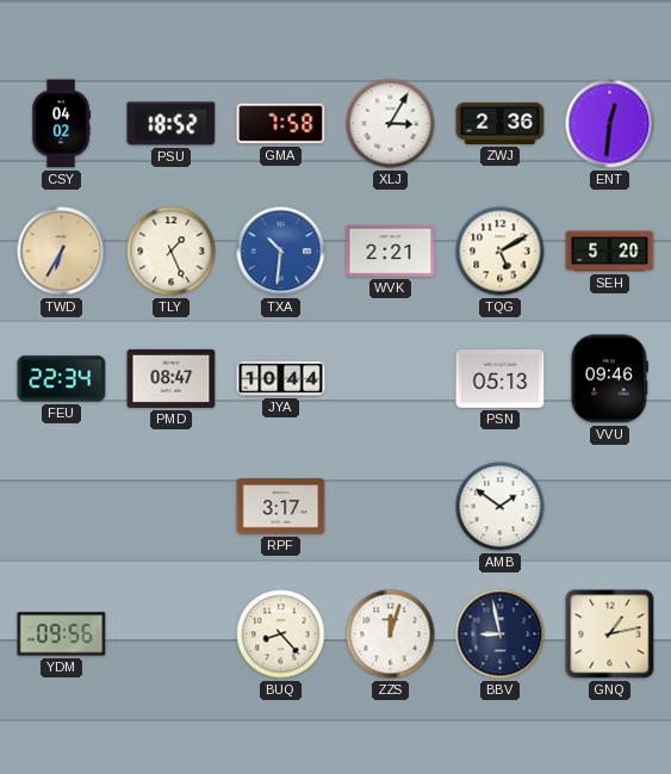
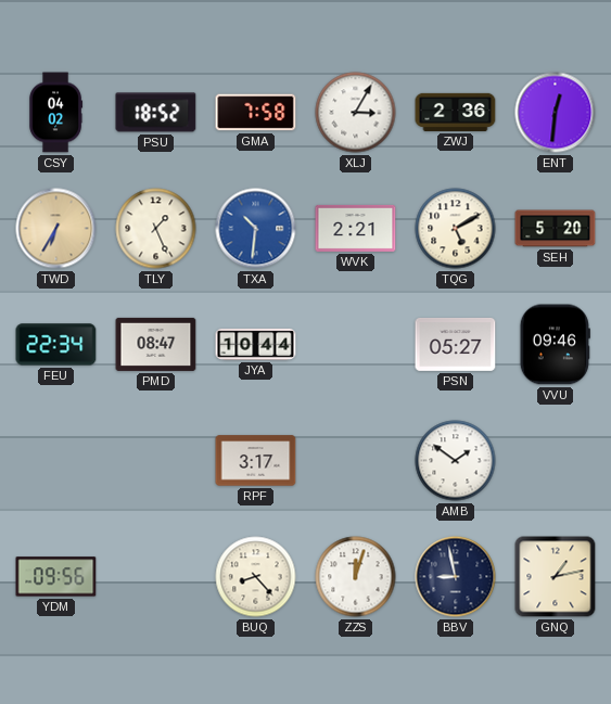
PSN: 05:13 -> 05:27
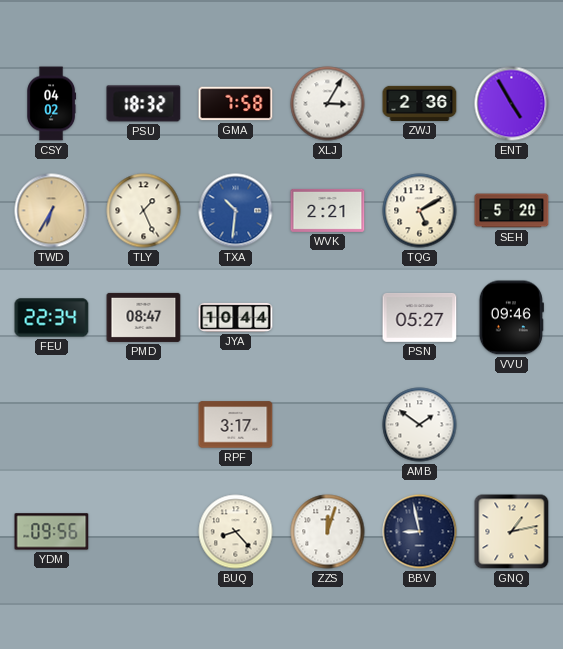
PSU: 18:52 -> 18:32
ENT: 12:31 -> 4:55
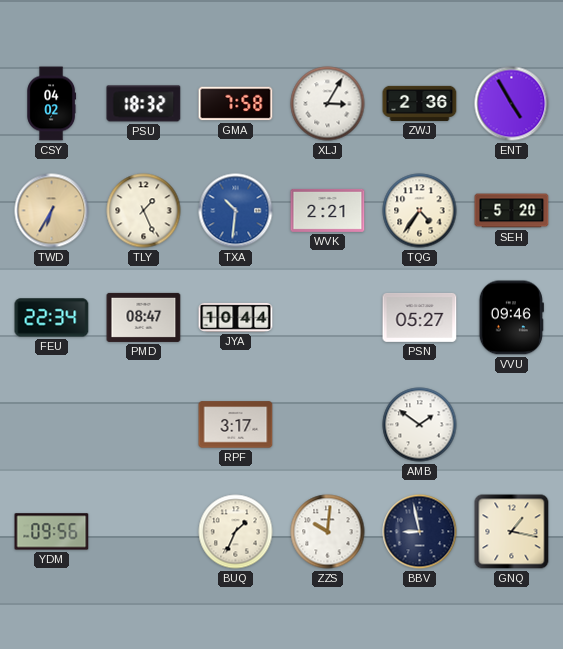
TQG: 5:10 -> 4:36
BUQ: 8:23 -> 1:34
ZZS: 12:03 -> 10:01
GNQ: 1:13 -> 1:17
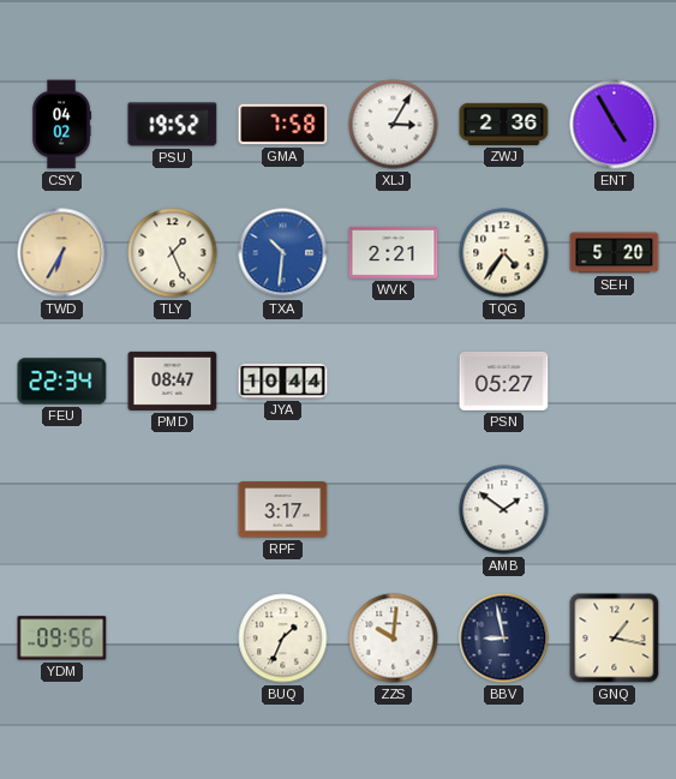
PSU: 18:32 -> 19:52
VVU: 09:46 -> none
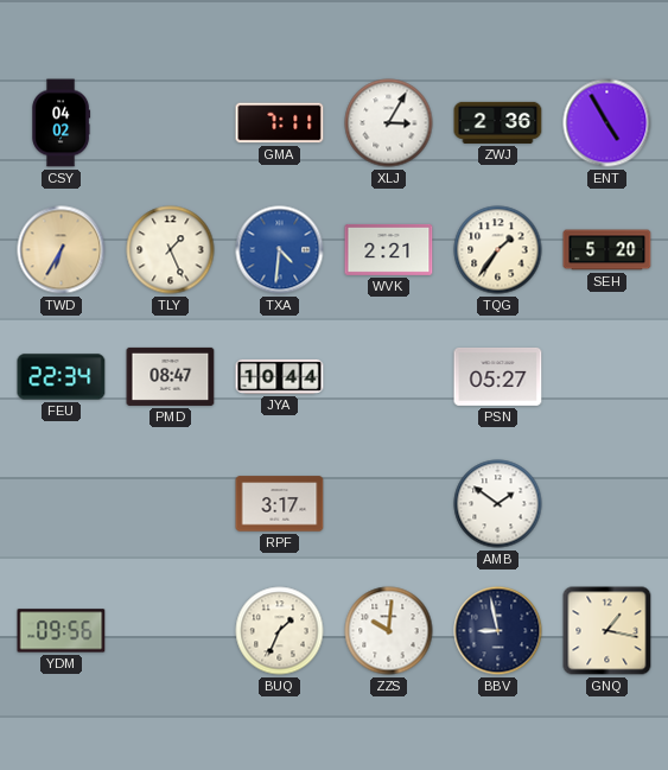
PSU: 19:52 -> none
GMA: 7:58 -> 7:11
TXA: 10:31 -> 4:31
TQG: 4:36 -> 1:36
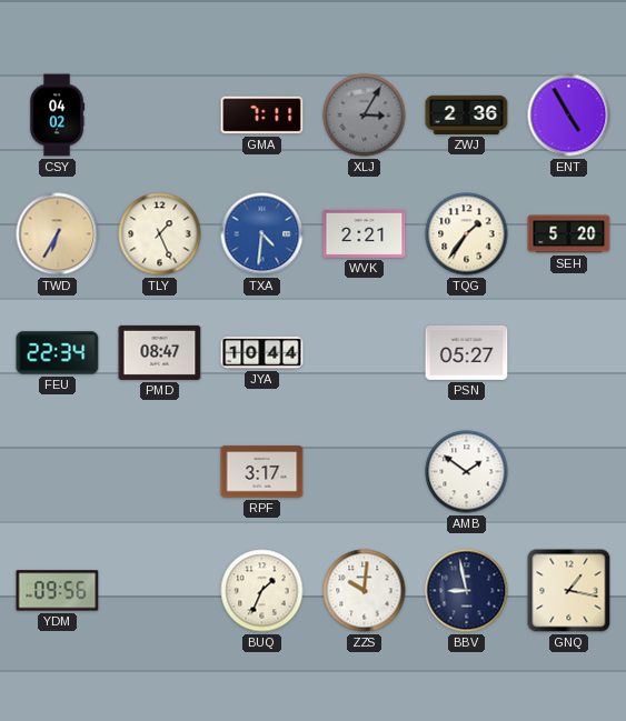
XLJ dial: white -> grey
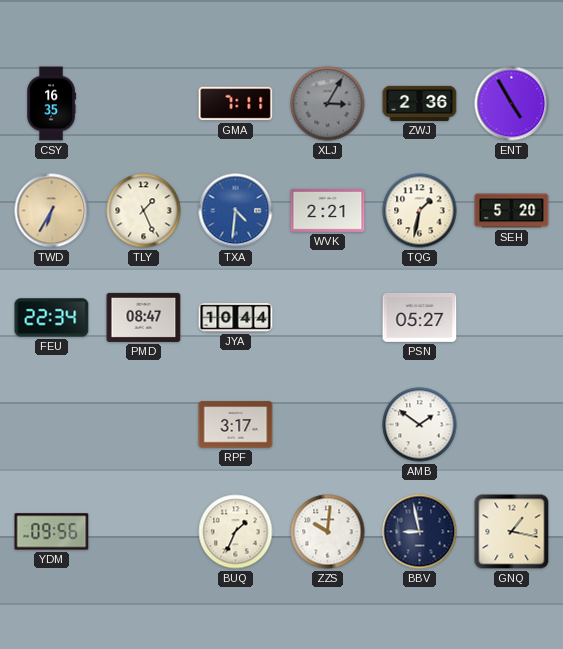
CSY: 04:02 -> 16:35
TQG: 1:36 -> 1:32
